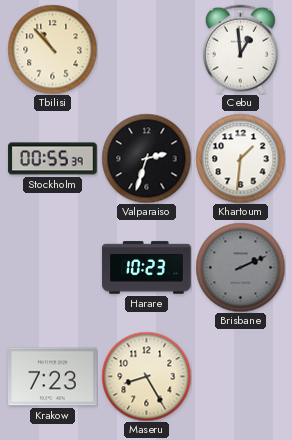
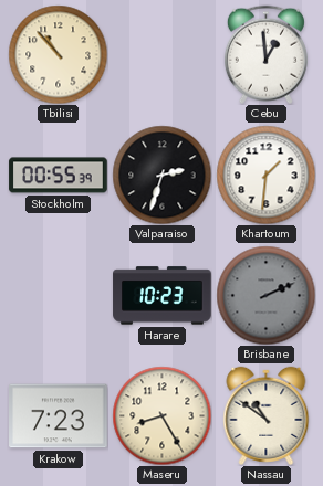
Nassau: none -> 10:51
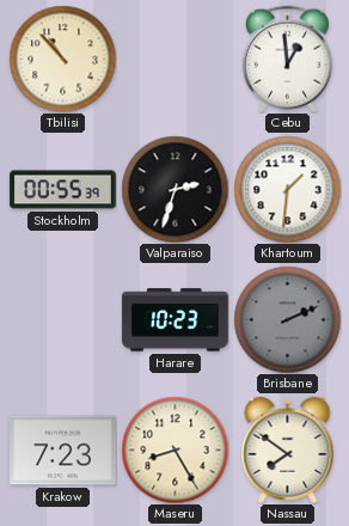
Nassau: 10:51 -> 7:51
